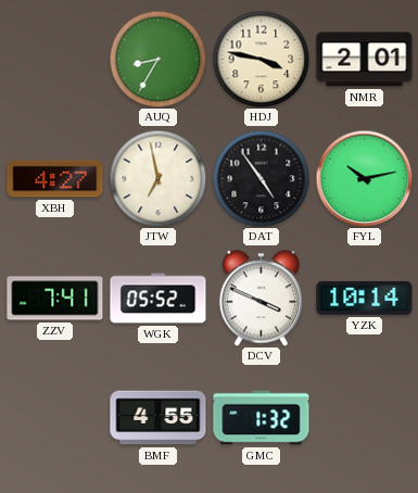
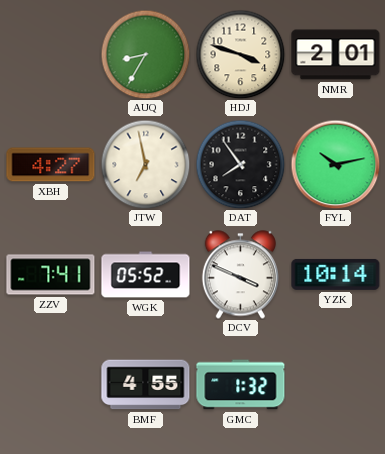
HDJ: 3:47 -> 3:48
DAT: 4:54 -> 7:54
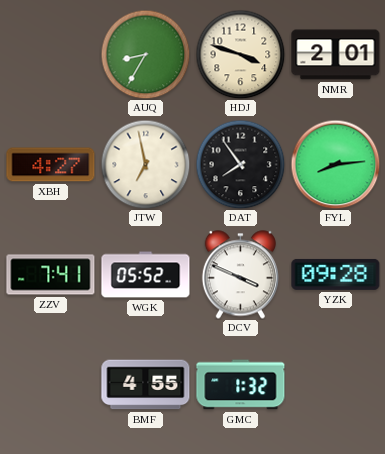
FYL: 10:13 -> 8:14
YZK: 10:14 -> 09:28
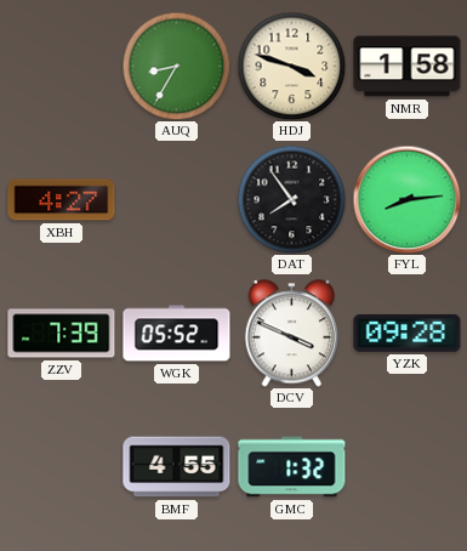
NMR: 2:01 -> 1:58
JTW: 6:58 -> none
ZZV: 7:41 -> 7:39
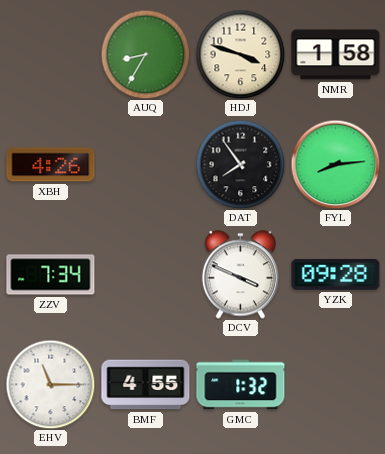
XBH: 4:27 -> 4:26
ZZV: 7:39 -> 7:34
WGK: 05:52 -> none
EHV: none -> 11:15
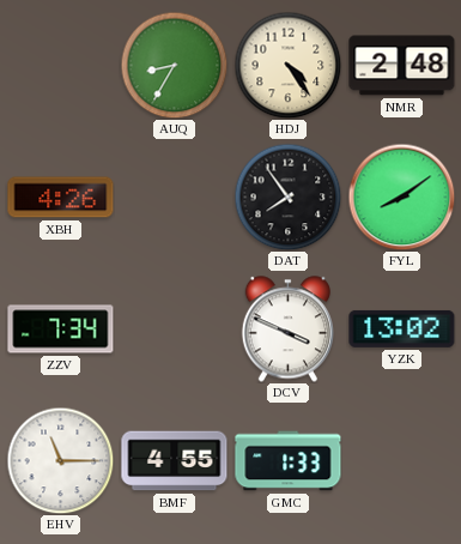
HDJ: 3:48 -> 4:24
NMR: 1:58 -> 2:48
FYL: 8:14 -> 8:09
YZK: 09:28 -> 13:02
GMC: 1:32 -> 1:33
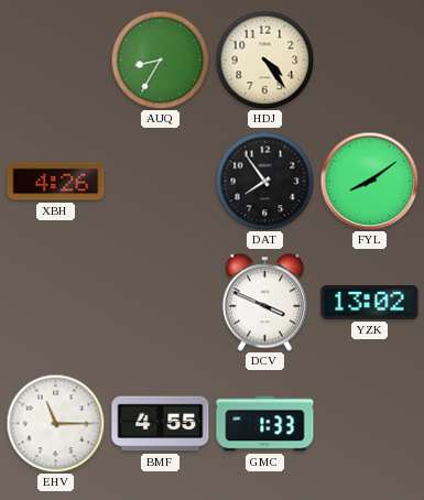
NMR: 2:48 -> none
ZZV: 7:34 -> none
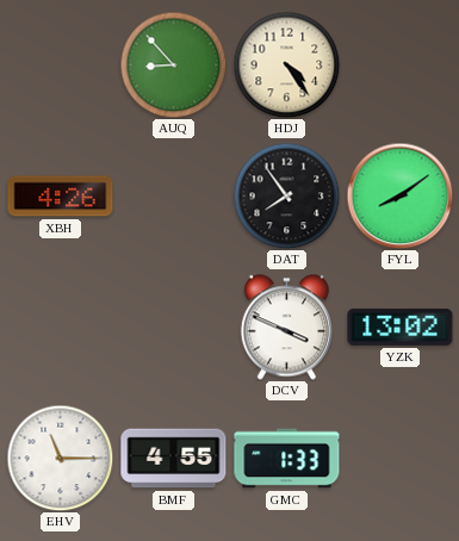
AUQ: 8:35 -> 8:53
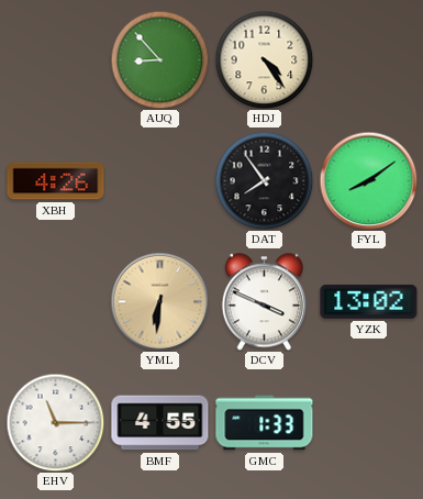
YML: none -> 6:31
